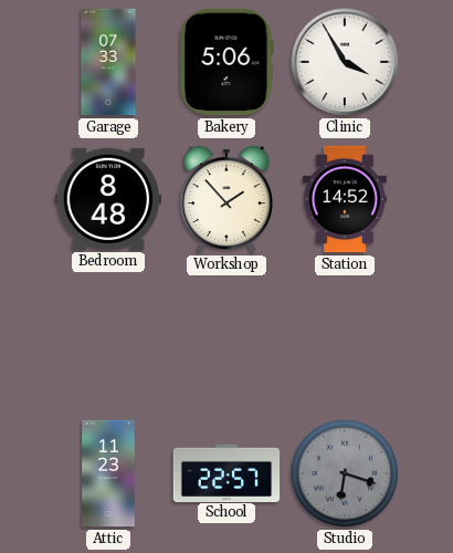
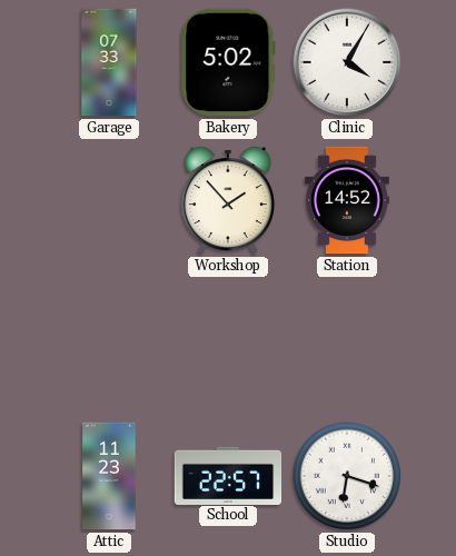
Bakery: 5:06 -> 5:02
Clinic: 3:55 -> 4:05
Bedroom: 8:48 -> none
Studio dial: grey -> white
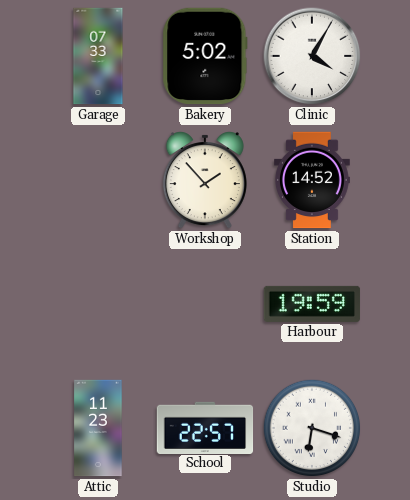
Harbour: none -> 19:59
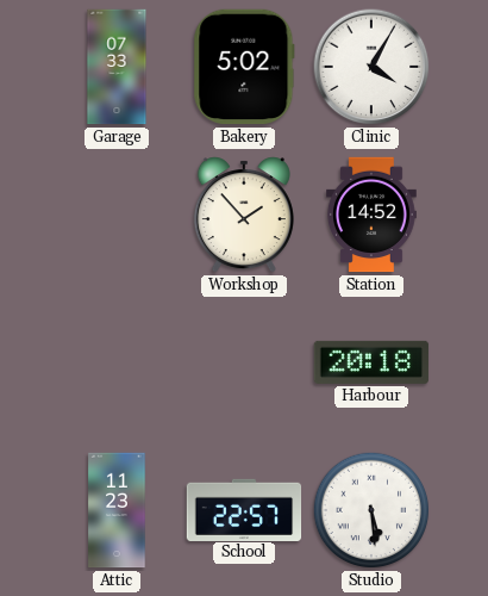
Harbour: 19:59 -> 20:18
Studio: 6:18 -> 5:29
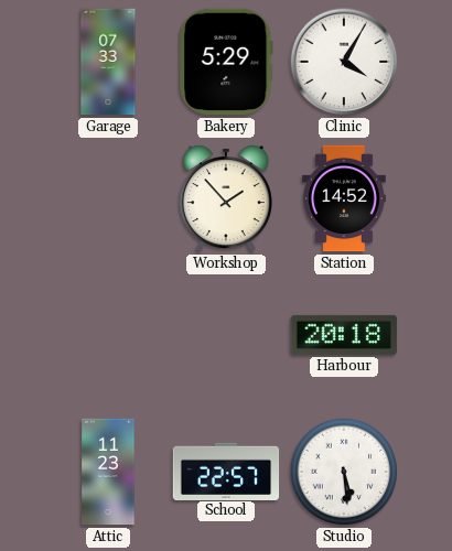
Bakery: 5:02 -> 5:29
